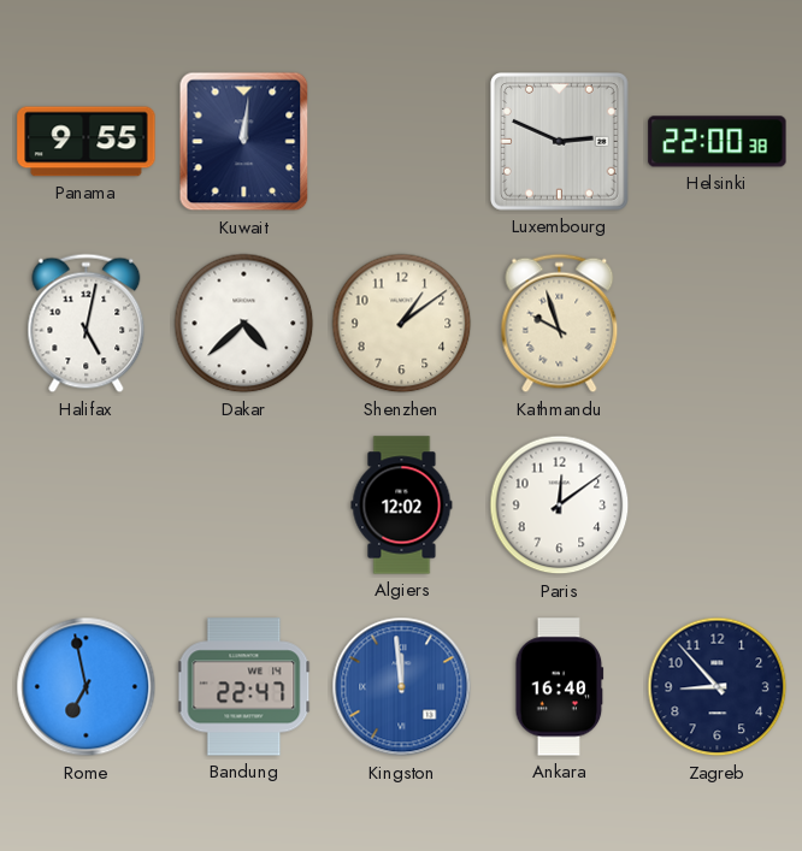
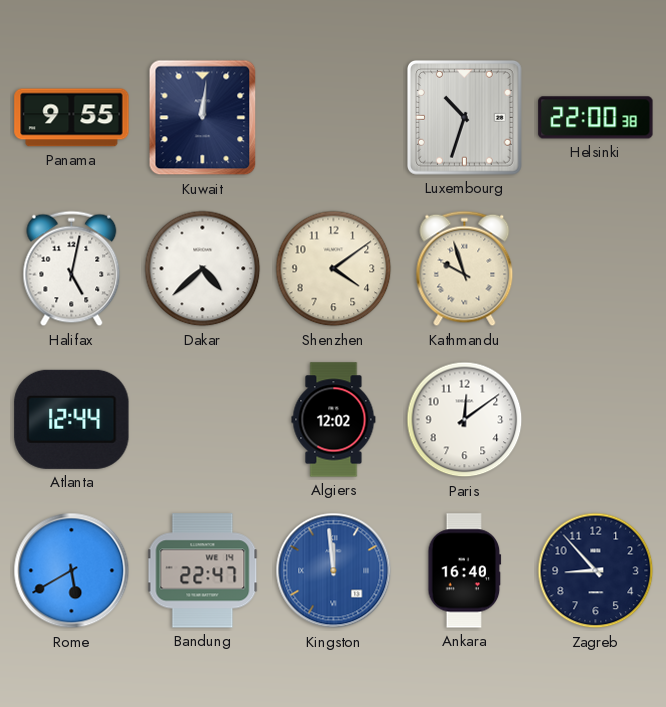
Luxembourg: 2:49 -> 10:33
Shenzhen: 1:09 -> 4:09
Atlanta: none -> 12:44
Rome: 6:58 -> 5:40
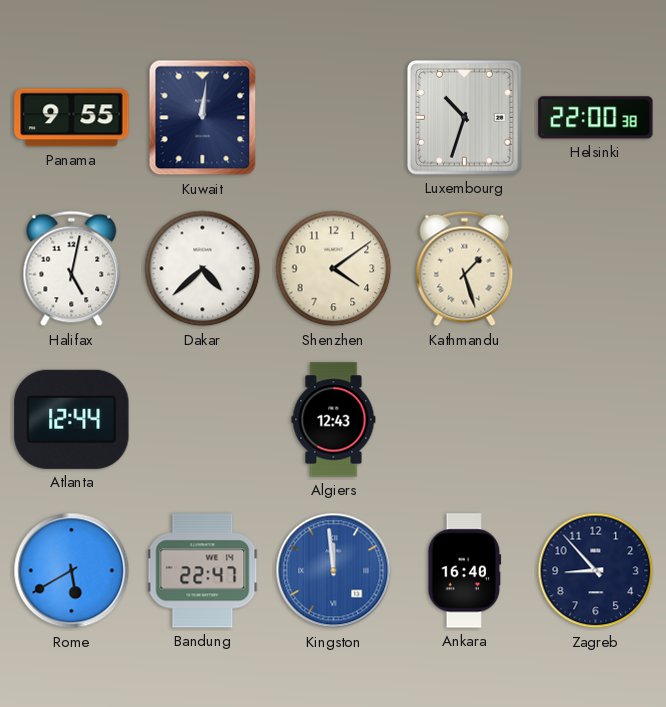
Kathmandu: 9:57 -> 1:27
Algiers: 12:02 -> 12:43
Paris: 12:09 -> none
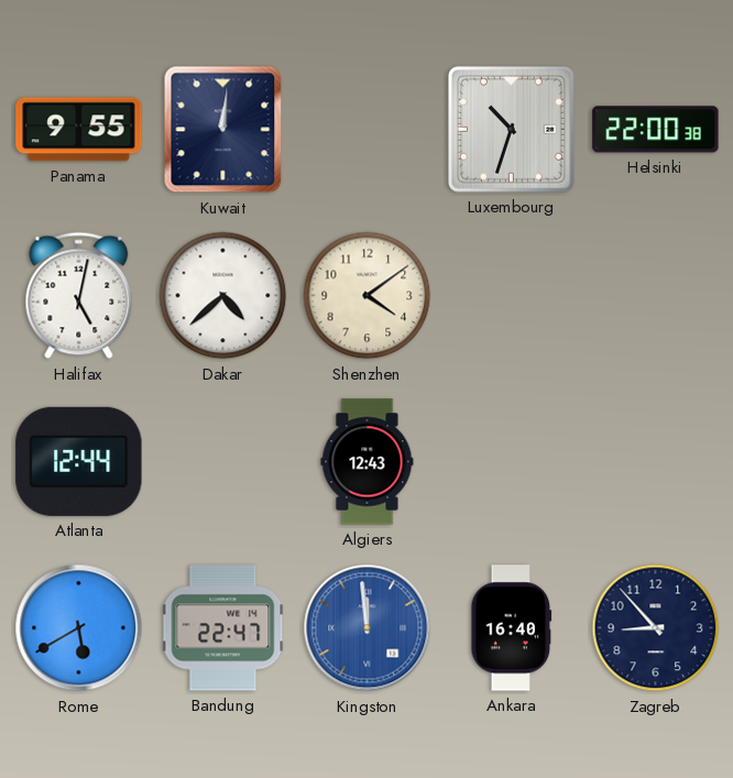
Kathmandu: 1:27 -> none
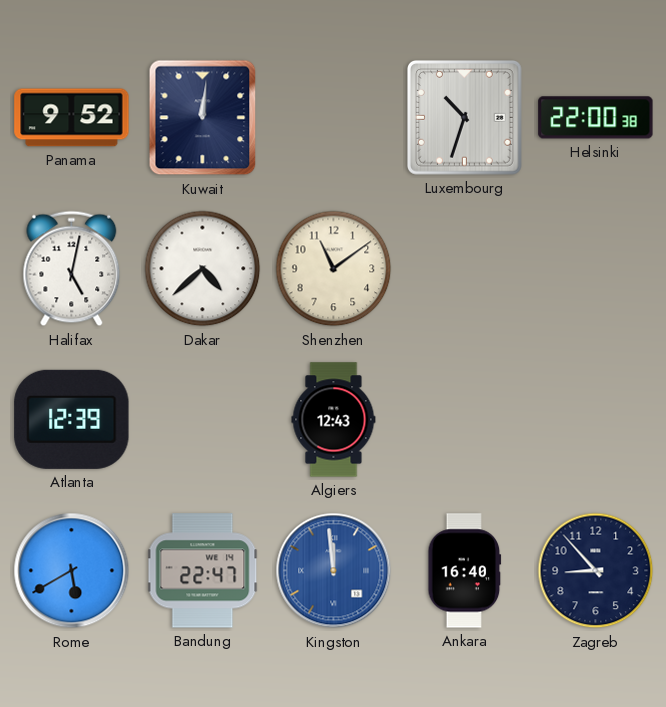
Panama: 9:55 -> 9:52
Shenzhen: 4:09 -> 11:09
Atlanta: 12:44 -> 12:39
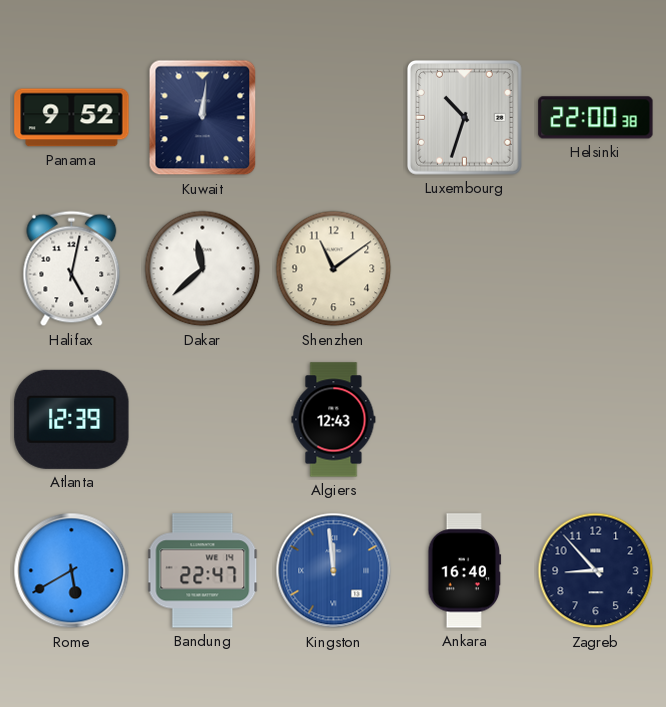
Dakar: 4:38 -> 11:38
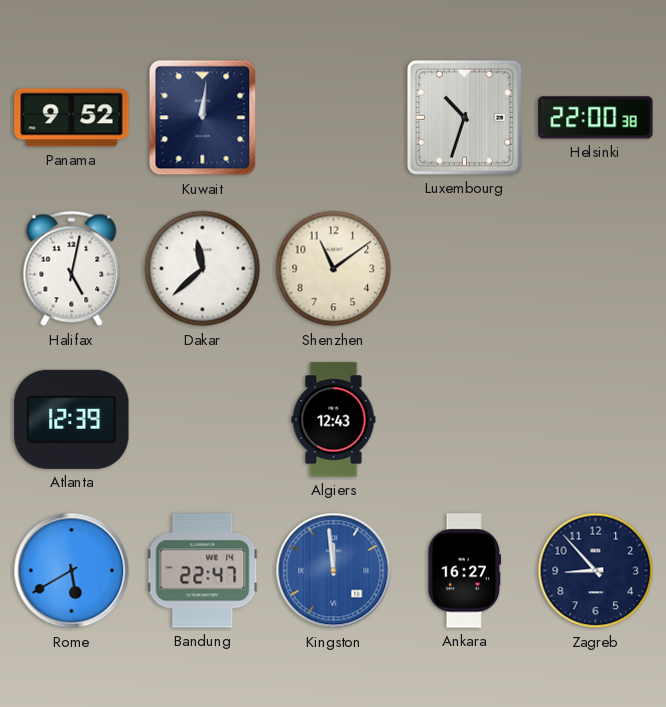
Ankara: 16:40 -> 16:27
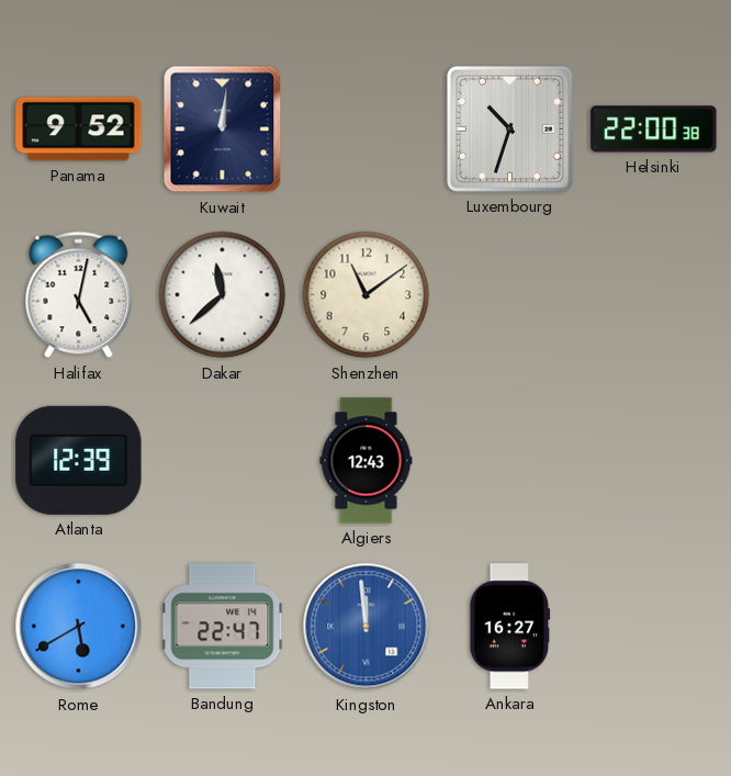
Zagreb: 8:53 -> none
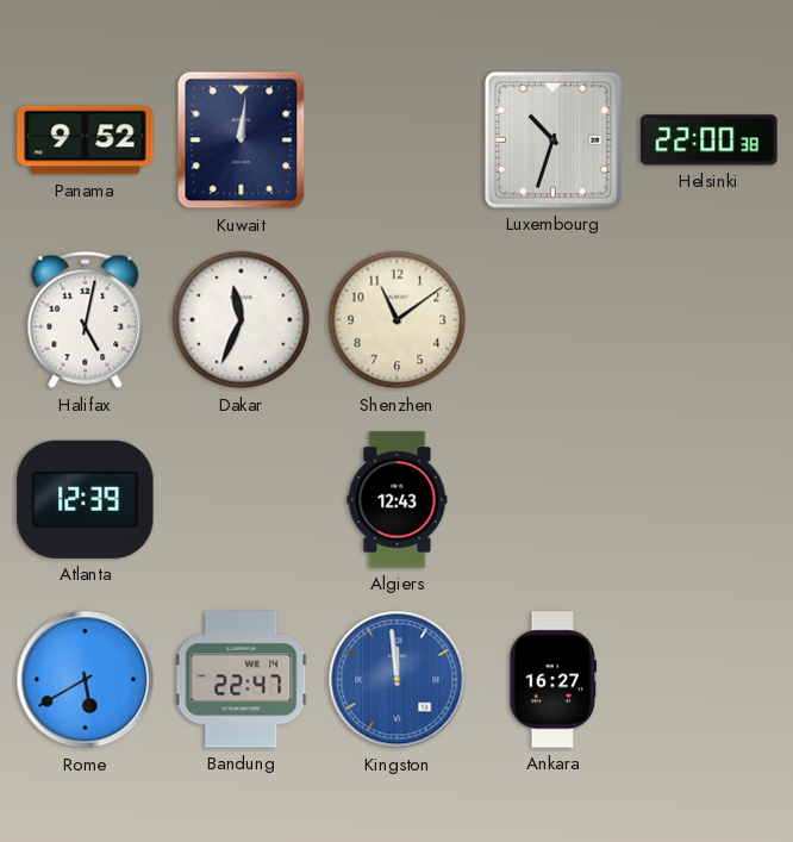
Dakar: 11:38 -> 11:34
